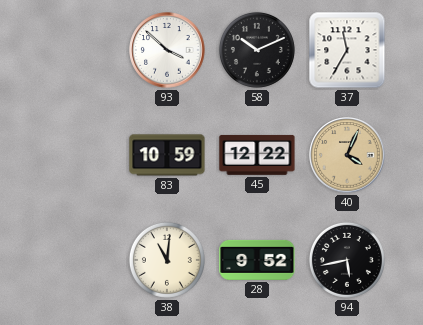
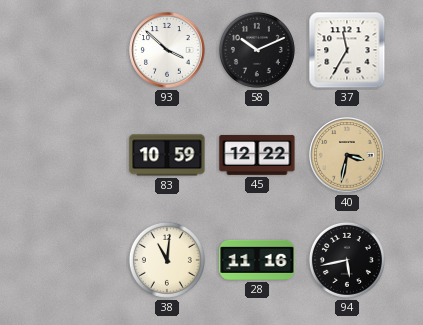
40: 4:04 -> 3:32
28: 9:52 -> 11:16
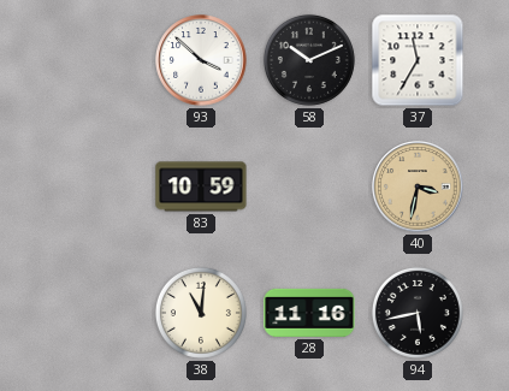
45: 12:22 -> none
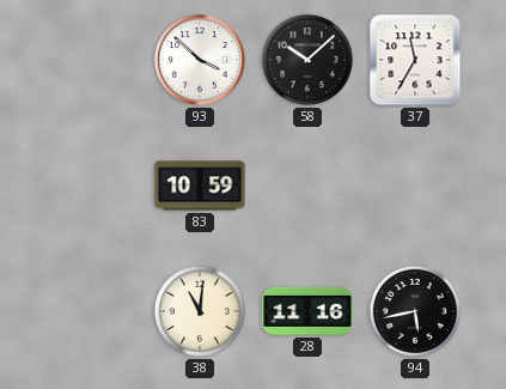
58: 10:11 -> 10:08
40: 3:32 -> none
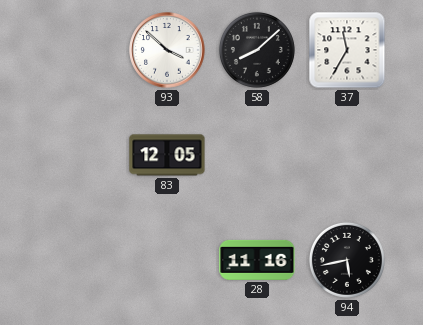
58: 10:08 -> 8:08
83: 10:59 -> 12:05
38: 11:01 -> none
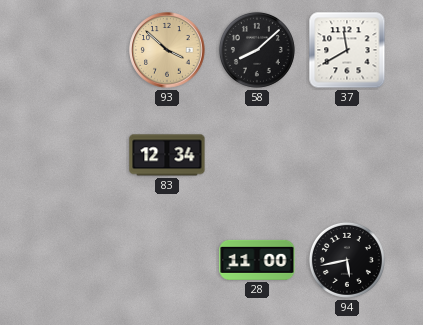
93 dial: white -> champagne
37: 11:35 -> 11:40
83: 12:05 -> 12:34
28: 11:16 -> 11:00
